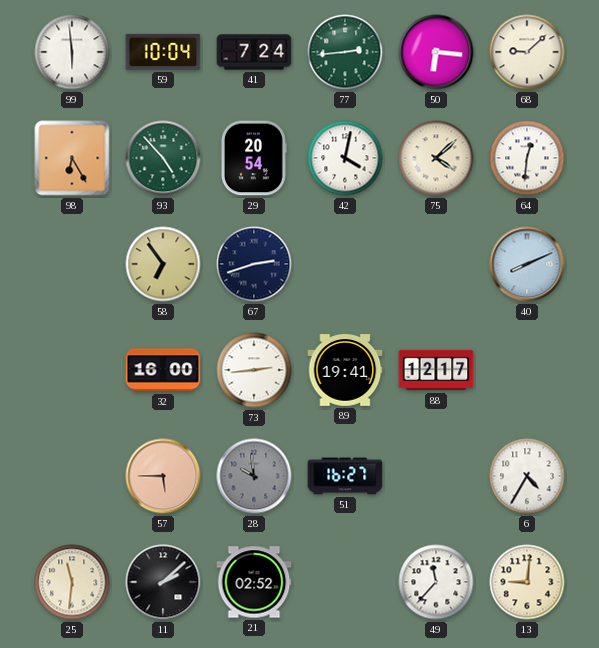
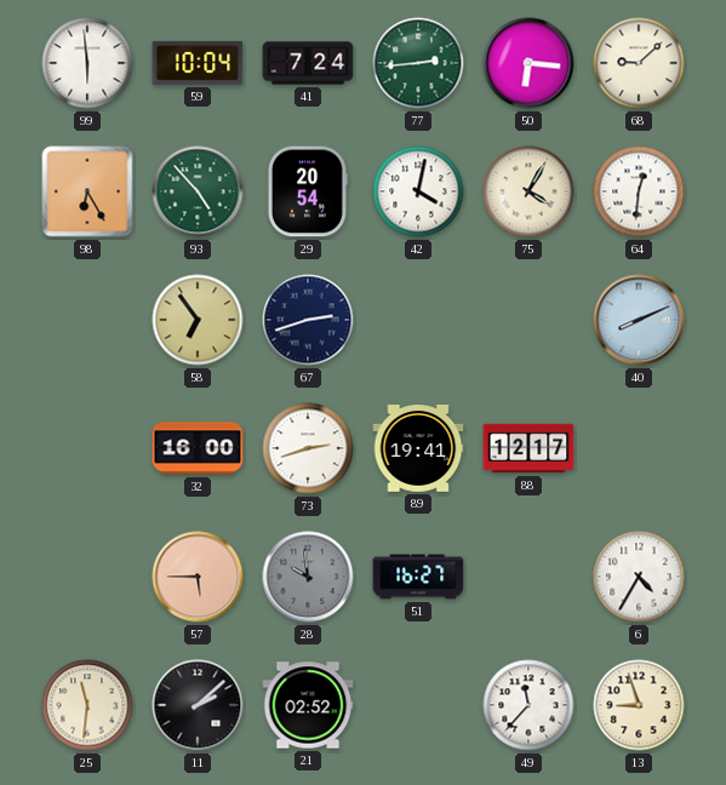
75: 4:08 -> 4:05
73: 2:44 -> 2:42
13: 9:01 -> 8:57
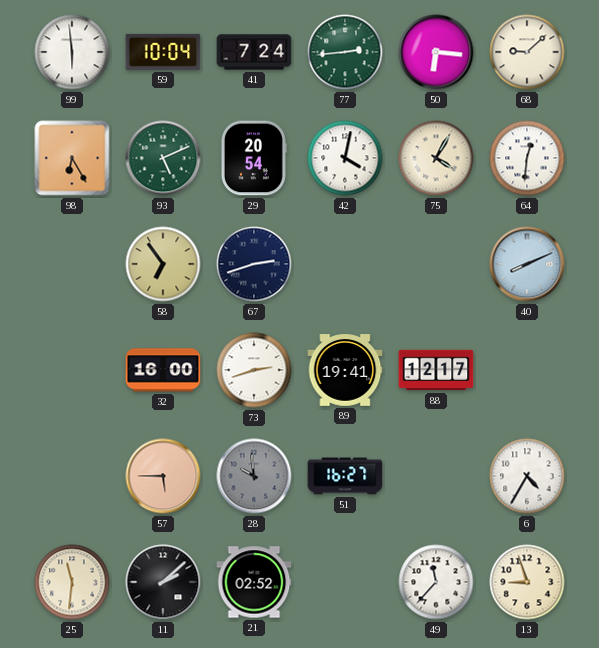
93: 4:53 -> 5:11
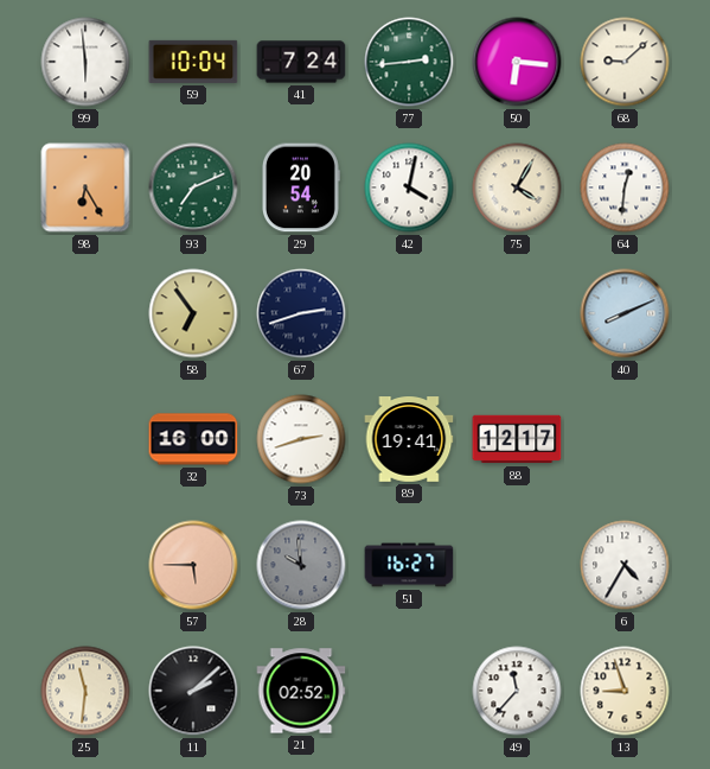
93: 5:11 -> 7:11
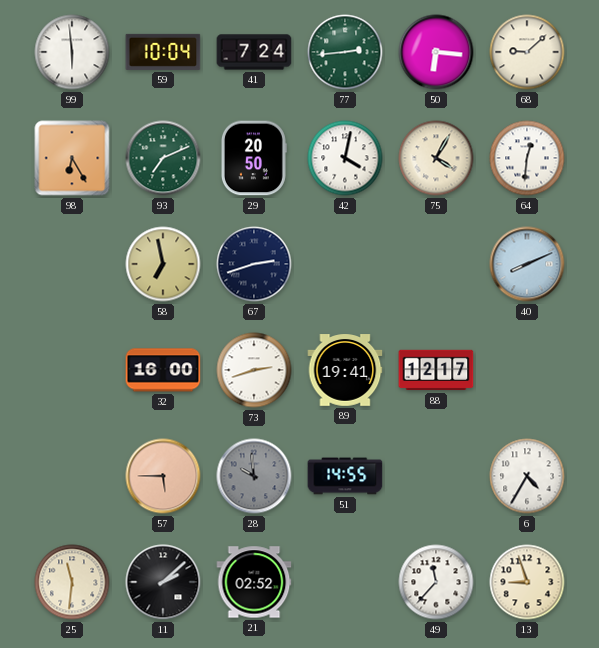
29: 20:54 -> 20:50
58: 6:54 -> 6:58
51: 16:27 -> 14:55
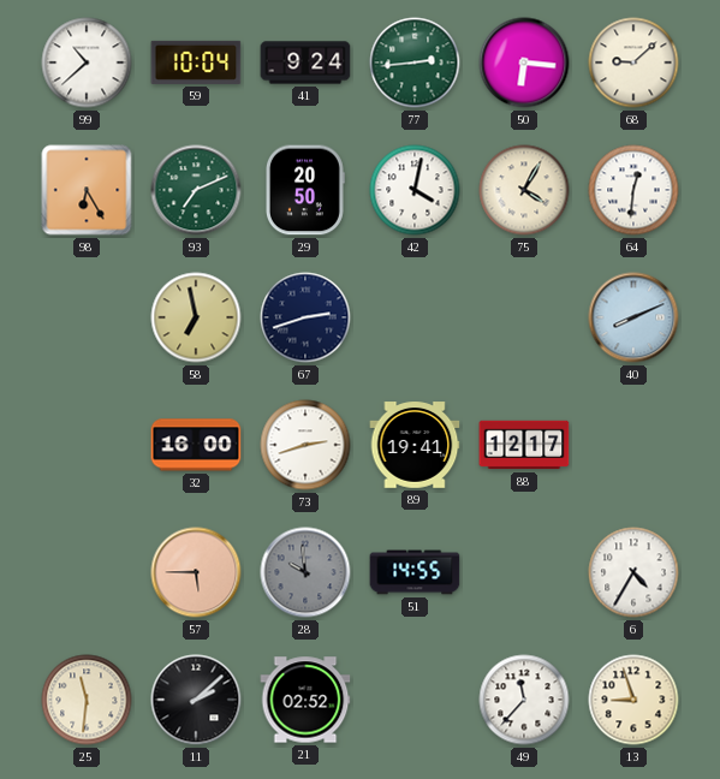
99: 5:59 -> 10:38
41: 7:24 -> 9:24
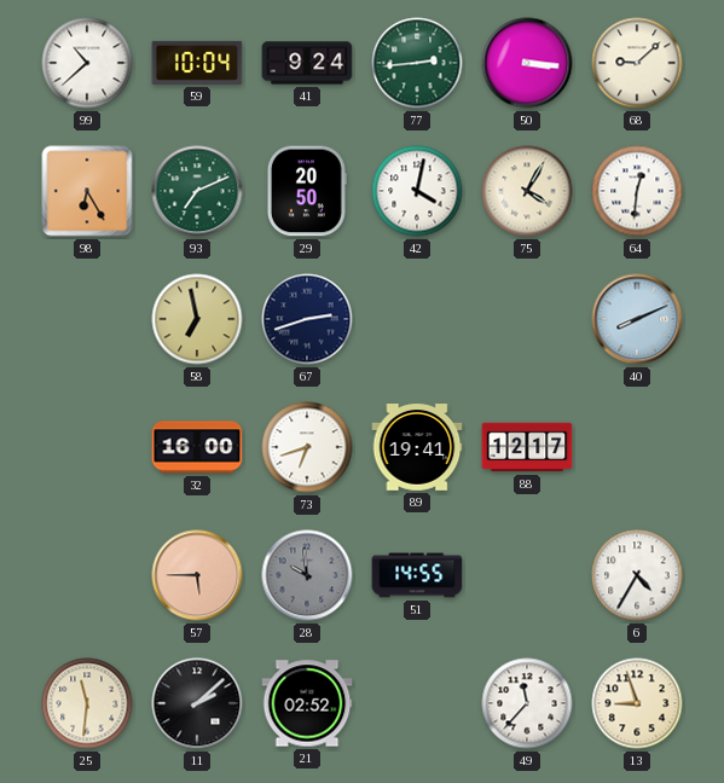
50: 6:16 -> 3:16
73: 2:42 -> 6:42
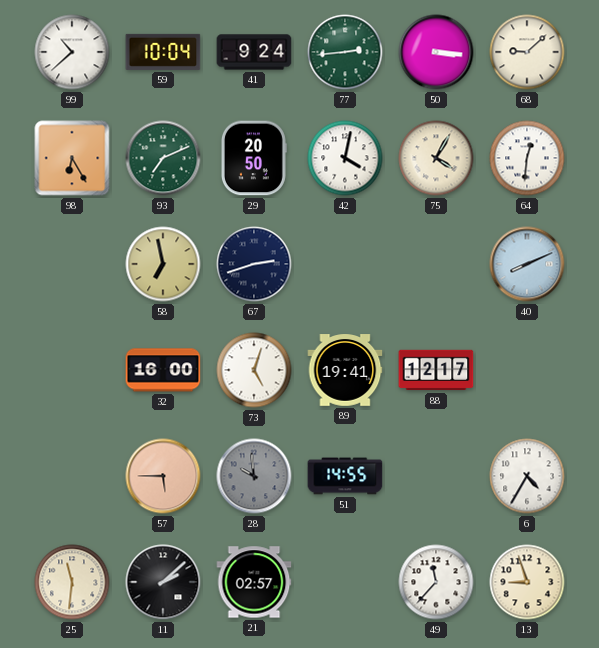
73: 6:42 -> 5:03
21: 02:52 -> 02:57
